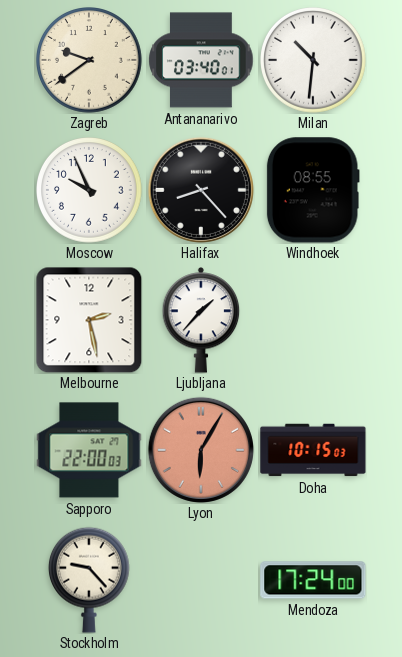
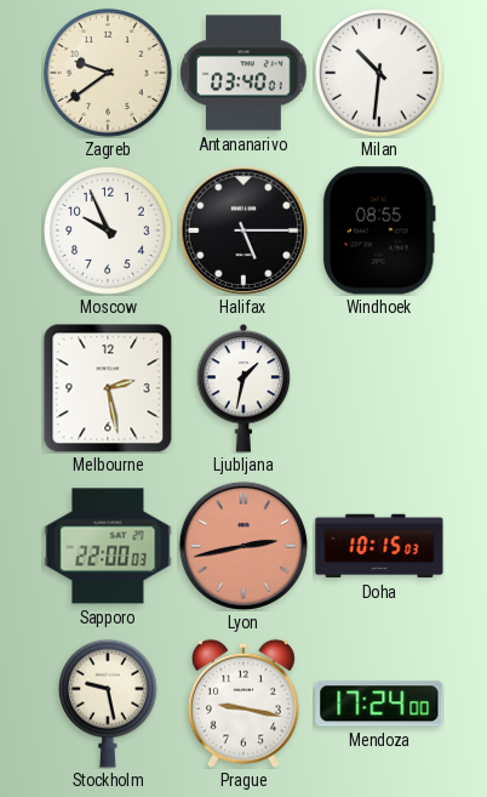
Halifax: 8:23 -> 5:15
Ljubljana: 1:37 -> 1:32
Lyon: 6:05 -> 2:43
Stockholm: 9:23 -> 9:28
Prague: none -> 9:17
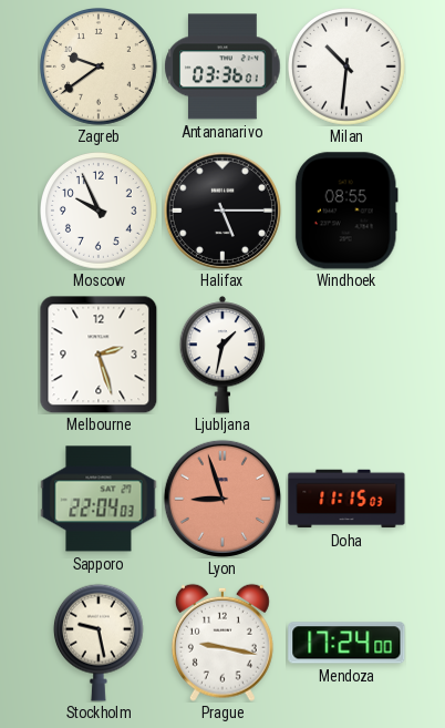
Antananarivo: 03:40 -> 03:36
Melbourne: 2:28 -> 2:27
Sapporo: 22:00 -> 22:04
Lyon: 2:43 -> 8:57
Doha: 10:15 -> 11:15
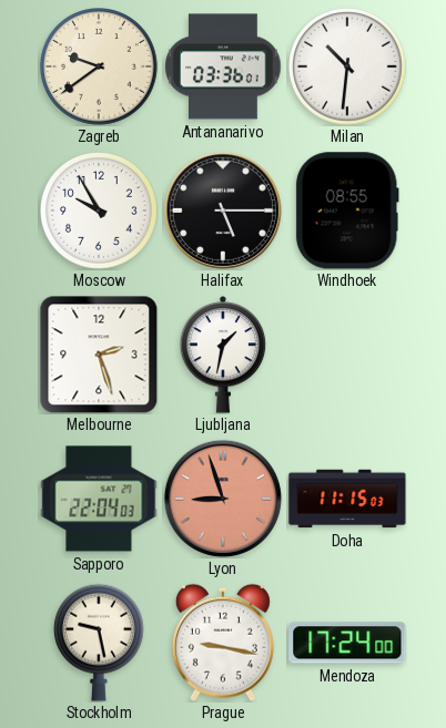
Moscow: 9:56 -> 9:55
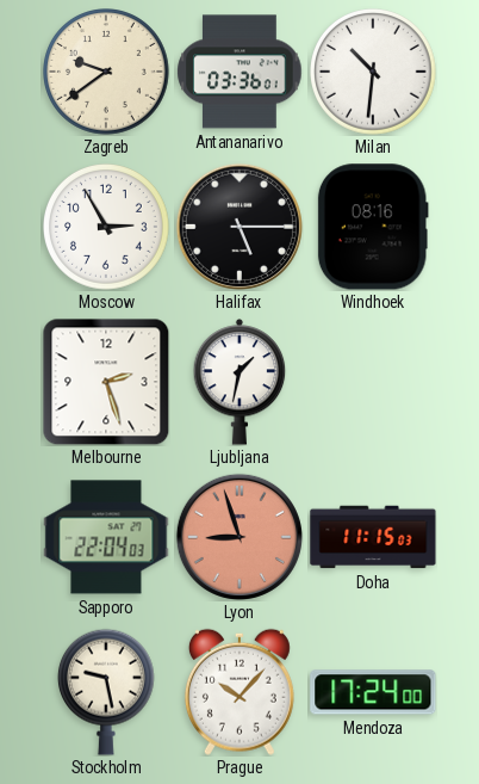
Moscow: 9:55 -> 2:55
Windhoek: 08:55 -> 08:16
Prague: 9:17 -> 10:07
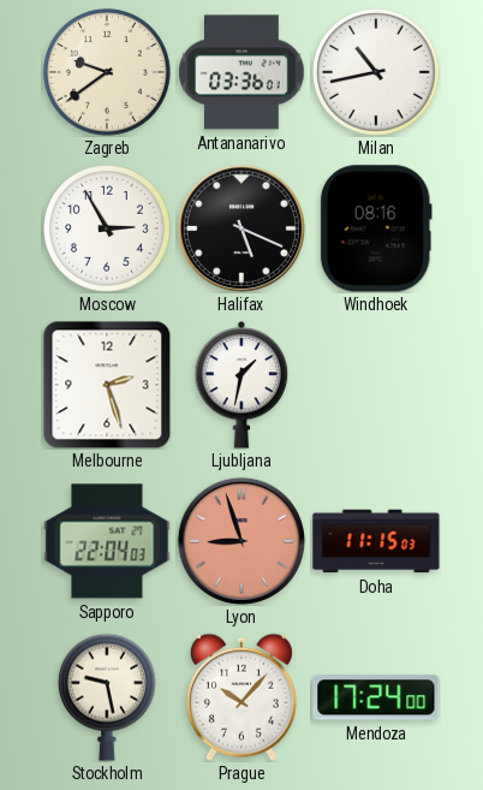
Milan: 10:31 -> 10:43
Halifax: 5:15 -> 5:19
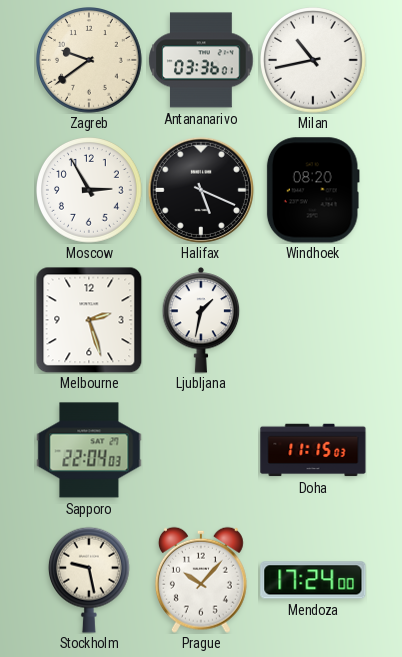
Windhoek: 08:16 -> 08:20
Lyon: 8:57 -> none
